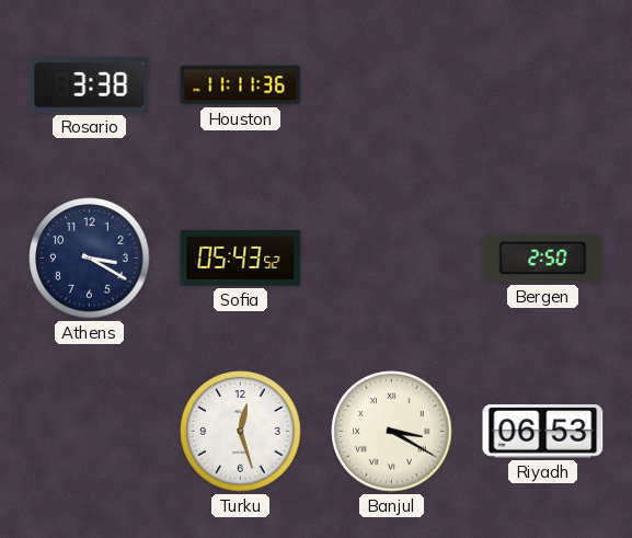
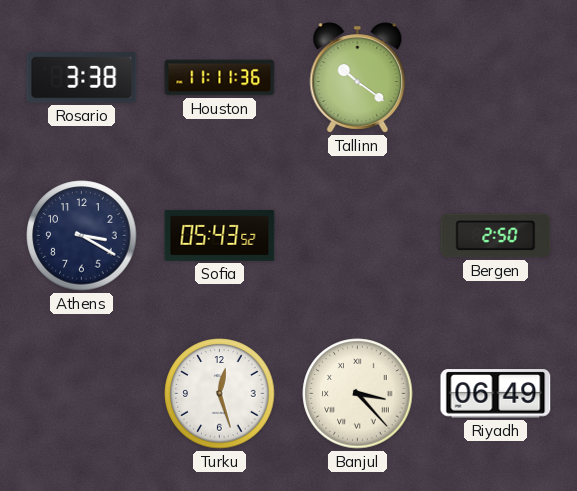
Tallinn: none -> 10:21
Banjul: 3:20 -> 3:23
Riyadh: 06:53 -> 06:49
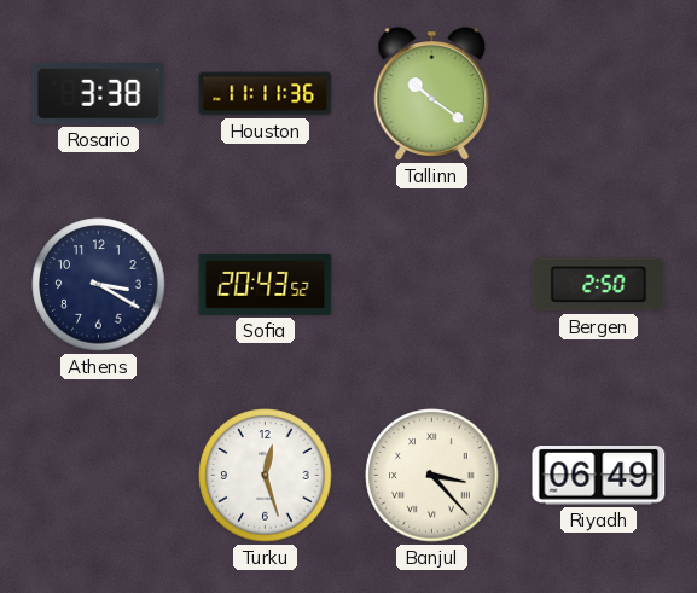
Sofia: 05:43 -> 20:43
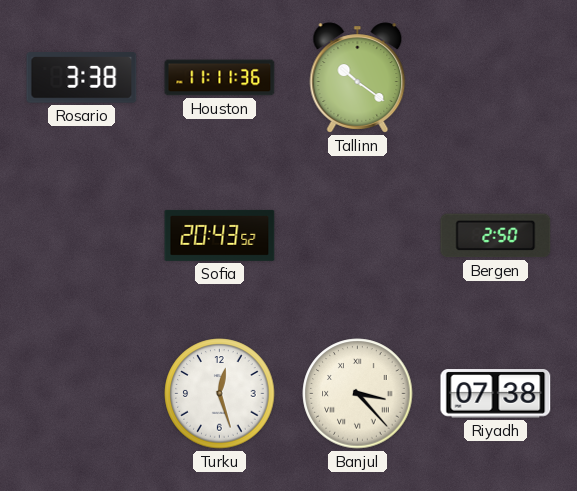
Athens: 3:20 -> none
Riyadh: 06:49 -> 07:38
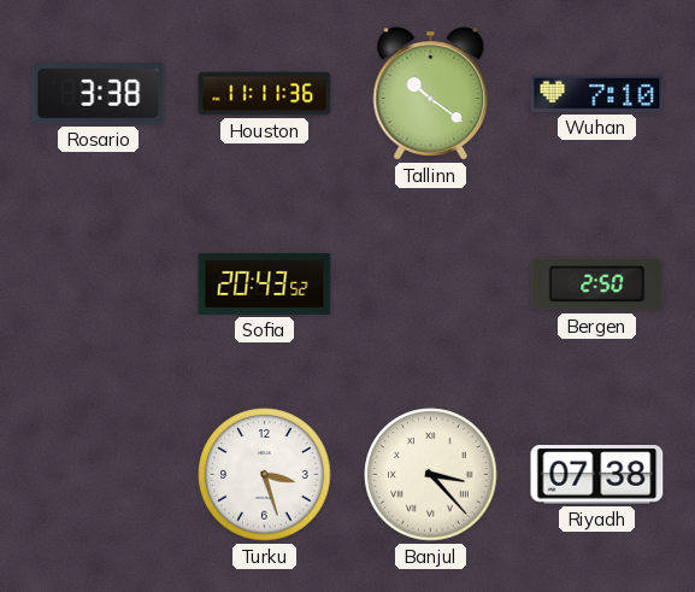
Wuhan: none -> 7:10
Turku: 12:27 -> 3:27
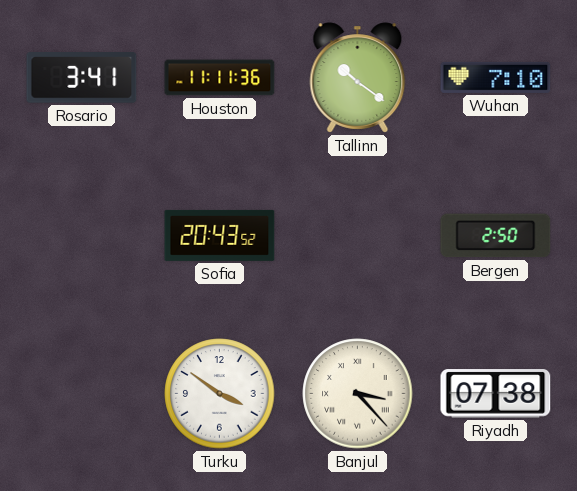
Rosario: 3:38 -> 3:41
Turku: 3:27 -> 3:51
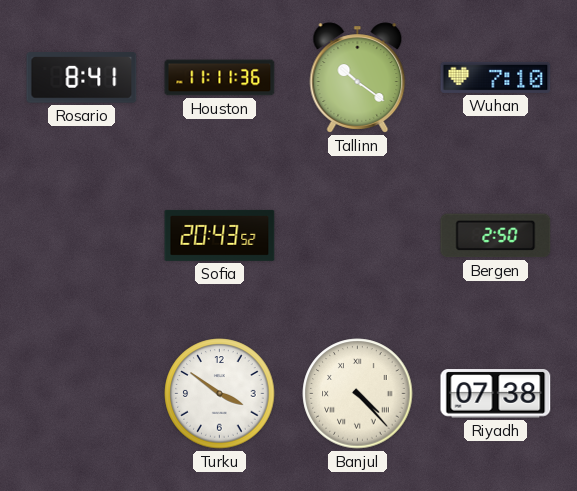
Rosario: 3:41 -> 8:41
Banjul: 3:23 -> 4:23
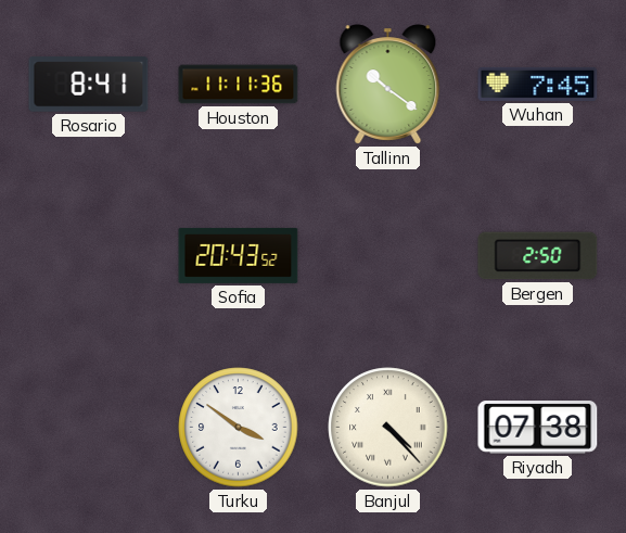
Wuhan: 7:10 -> 7:45
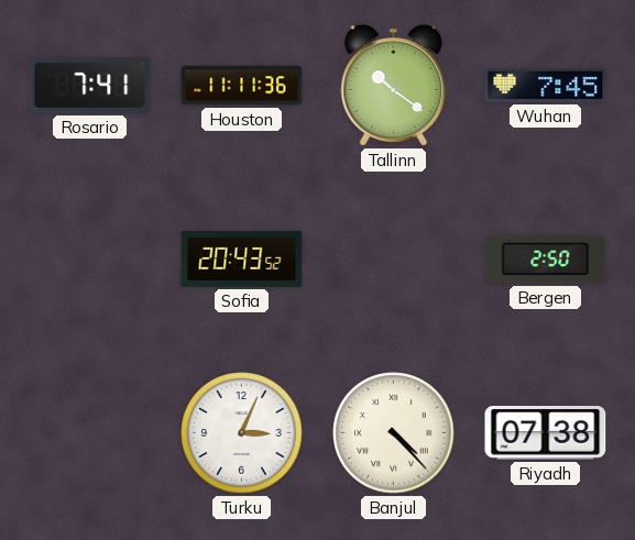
Rosario: 8:41 -> 7:41
Turku: 3:51 -> 3:04
